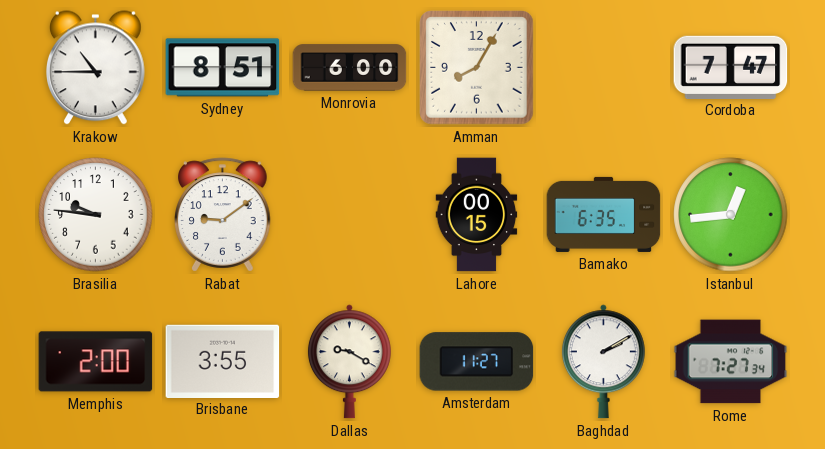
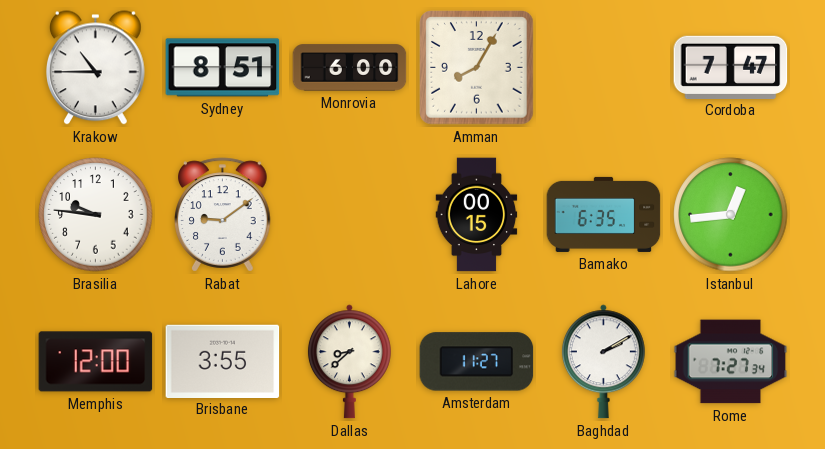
Memphis: 2:00 -> 12:00
Dallas: 9:20 -> 8:38
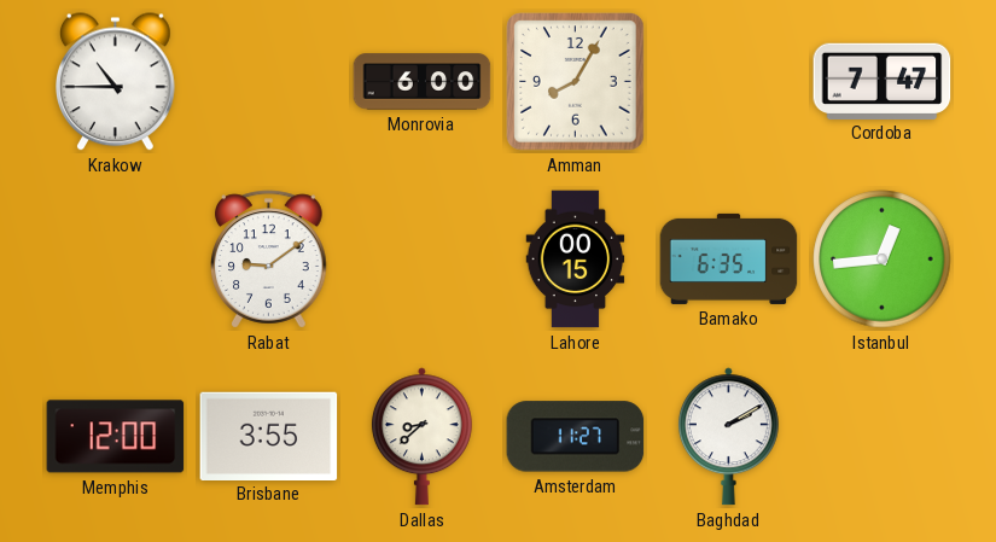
Sydney: 8:51 -> none
Brasilia: 9:46 -> none
Rome: 7:27 -> none
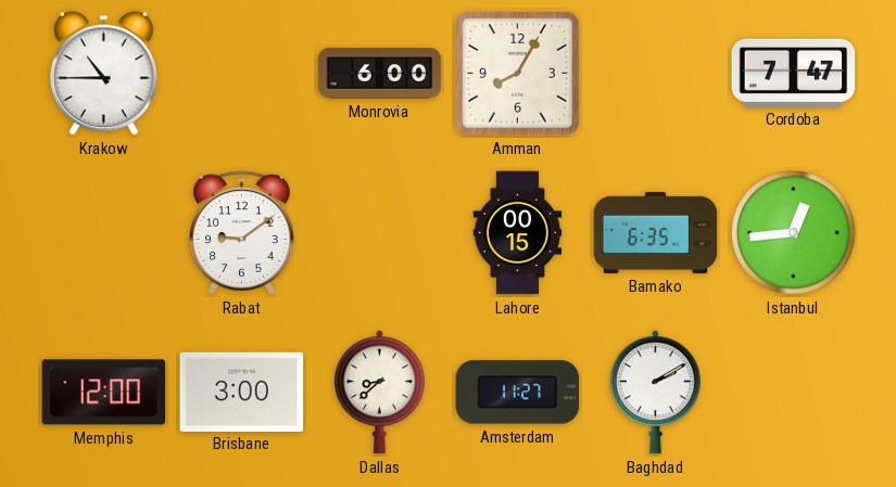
Brisbane: 3:55 -> 3:00
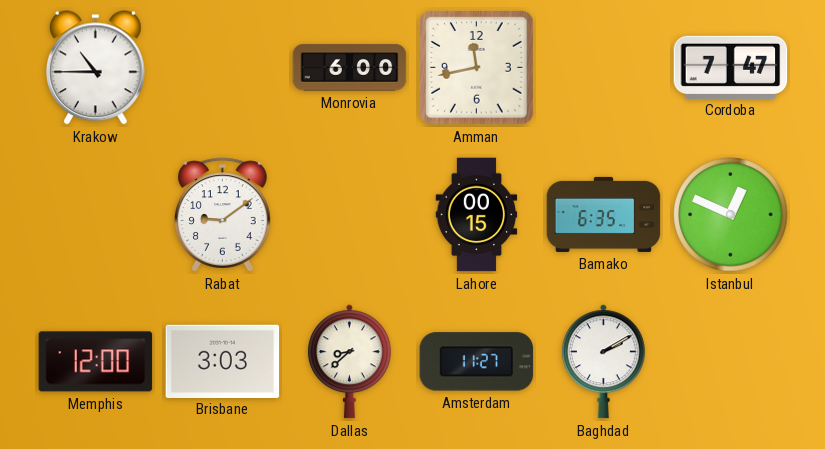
Amman: 8:05 -> 11:43
Istanbul: 12:44 -> 12:49
Brisbane: 3:00 -> 3:03
